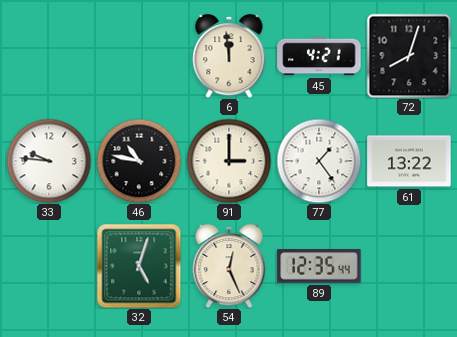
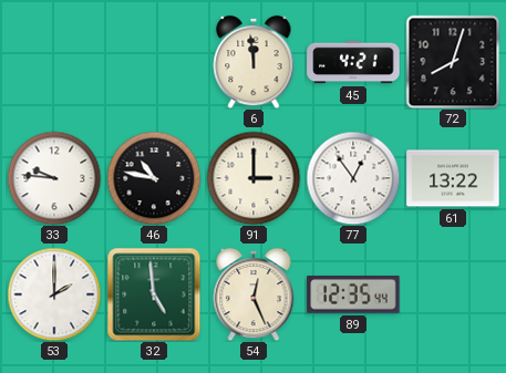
77: 1:24 -> 12:54
53: none -> 2:00
32: 5:03 -> 4:59
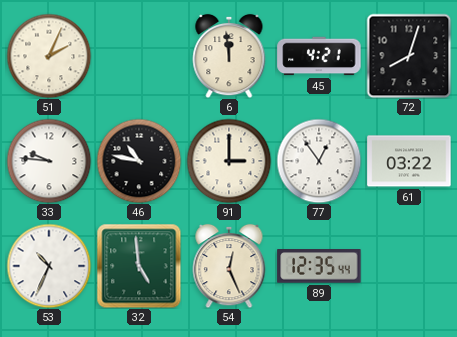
51: none -> 2:04
61: 13:22 -> 03:22
53: 2:00 -> 10:34
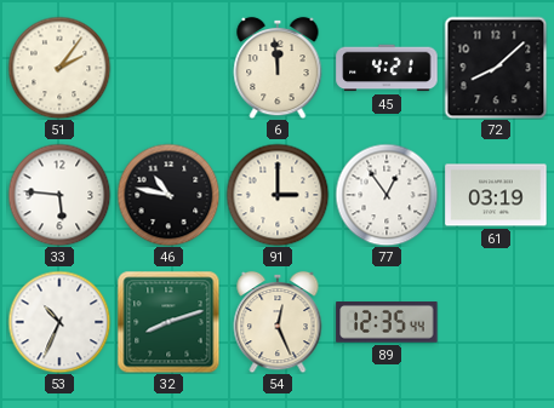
51: 2:04 -> 2:06
72: 8:03 -> 8:08
33: 9:46 -> 5:46
61: 03:22 -> 03:19
32: 4:59 -> 8:12
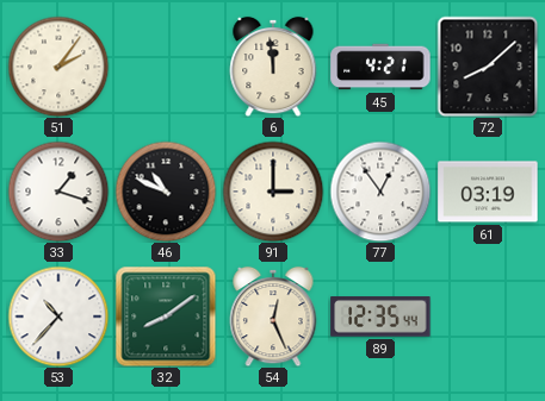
33: 5:46 -> 1:18
46: 10:47 -> 10:49
53: 10:34 -> 10:37
32: 8:12 -> 8:09
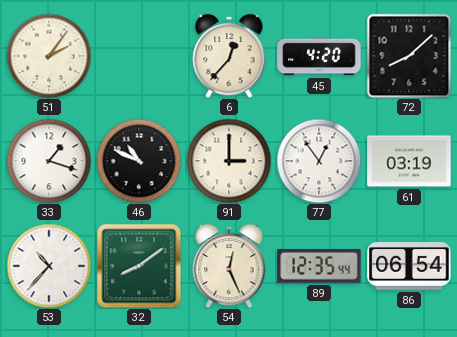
6: 11:59 -> 12:37
45: 4:21 -> 4:20
86: none -> 06:54
